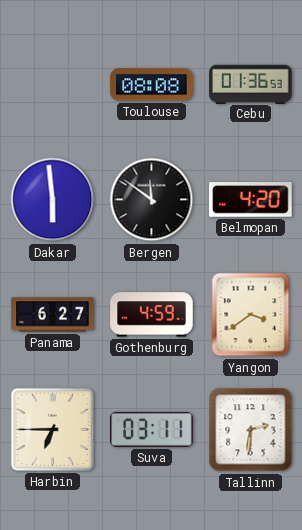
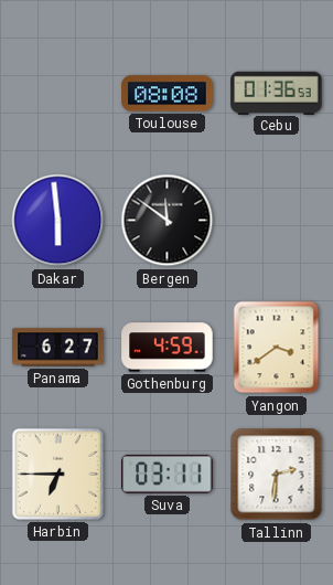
Belmopan: 4:20 -> none
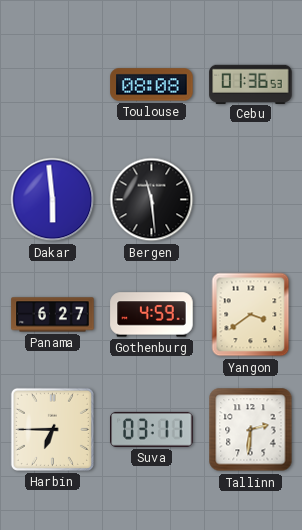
Bergen: 11:51 -> 11:29
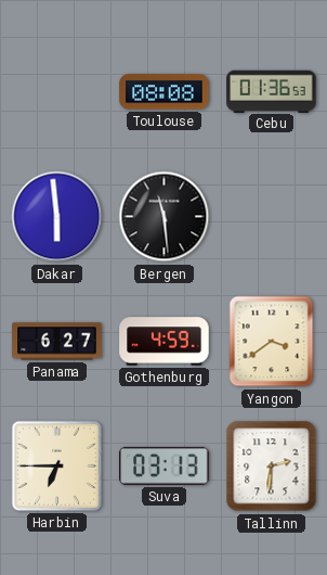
Suva: 03:11 -> 03:13
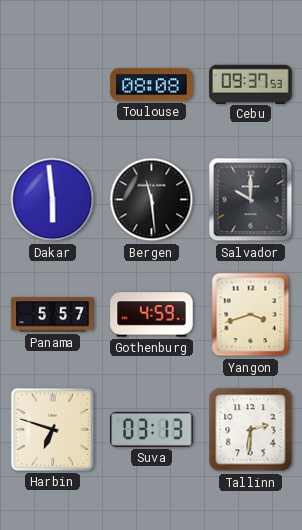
Cebu: 01:36 -> 09:37
Salvador: none -> 10:00
Panama: 6:27 -> 5:57
Yangon: 3:39 -> 3:42
Harbin: 6:45 -> 6:48
